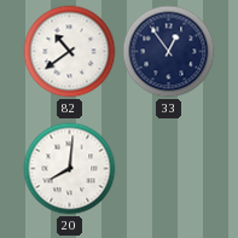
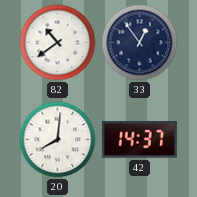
42: none -> 14:37
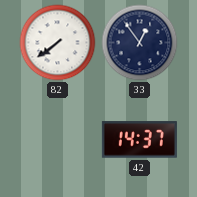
82: 10:39 -> 7:39
20: 8:01 -> none
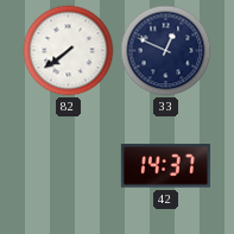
33: 12:54 -> 12:49
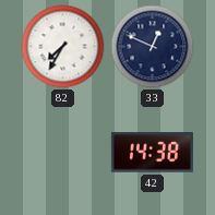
82: 7:39 -> 7:35
42: 14:37 -> 14:38
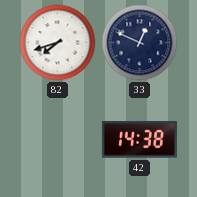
82: 7:35 -> 7:42
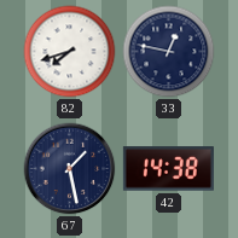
33: 12:49 -> 12:47
67: none -> 1:28
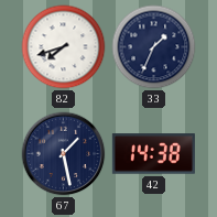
33: 12:47 -> 1:34
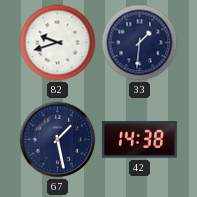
82: 7:42 -> 9:42
33: 1:34 -> 1:31
